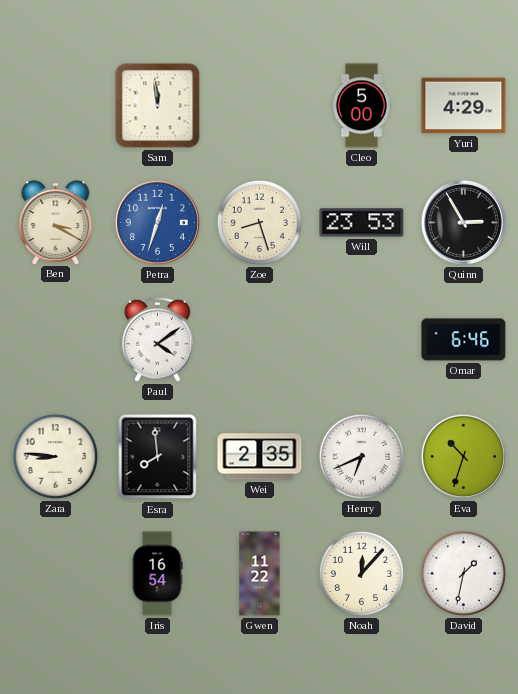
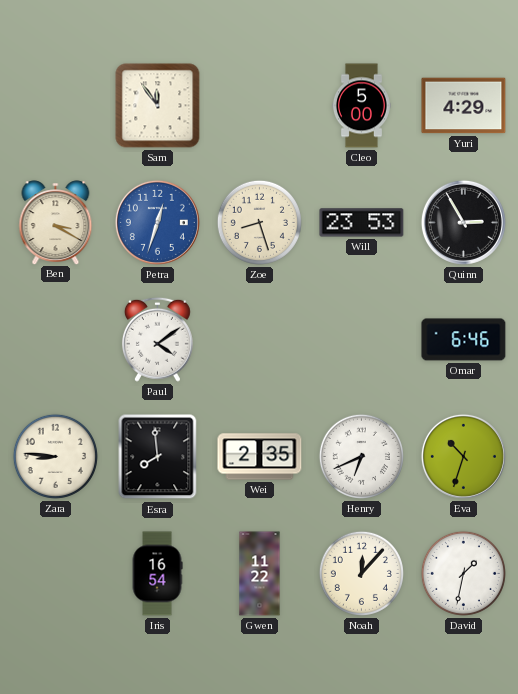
Sam: 11:59 -> 11:54
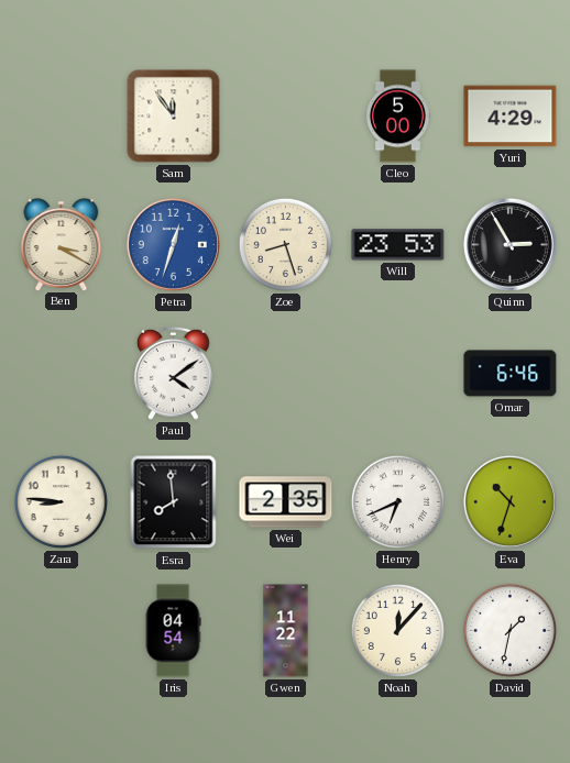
Iris: 16:54 -> 04:54
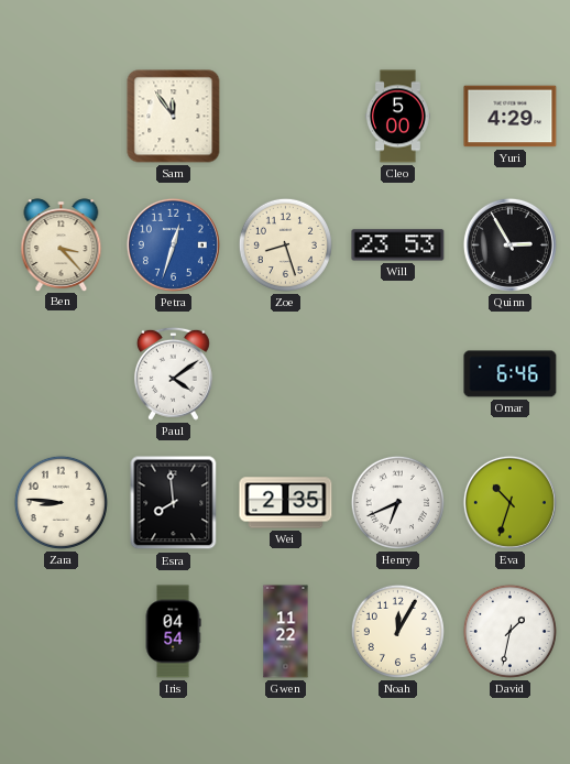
Ben: 3:20 -> 3:23
Noah: 12:07 -> 12:05
